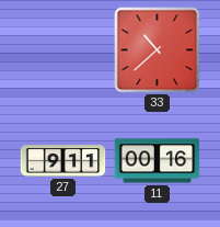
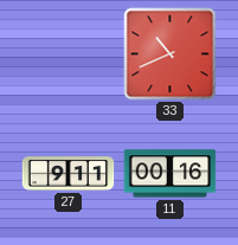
33: 10:38 -> 10:41
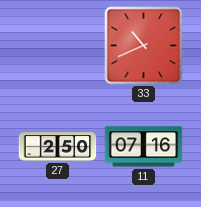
27: 9:11 -> 2:50
11: 00:16 -> 07:16
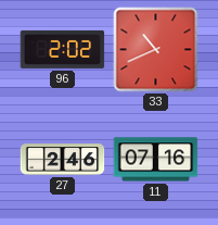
96: none -> 2:02
27: 2:50 -> 2:46
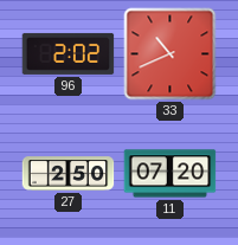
27: 2:46 -> 2:50
11: 07:16 -> 07:20
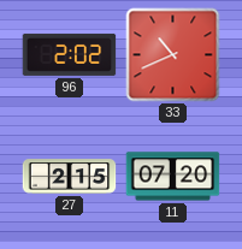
27: 2:50 -> 2:15
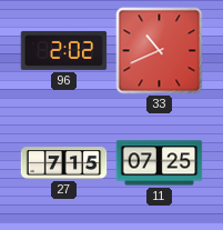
27: 2:15 -> 7:15
11: 07:20 -> 07:25
